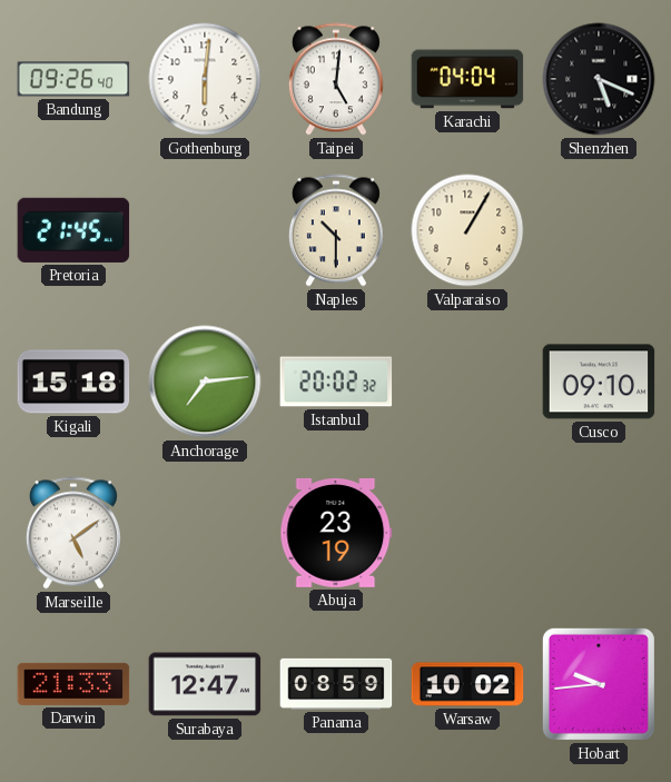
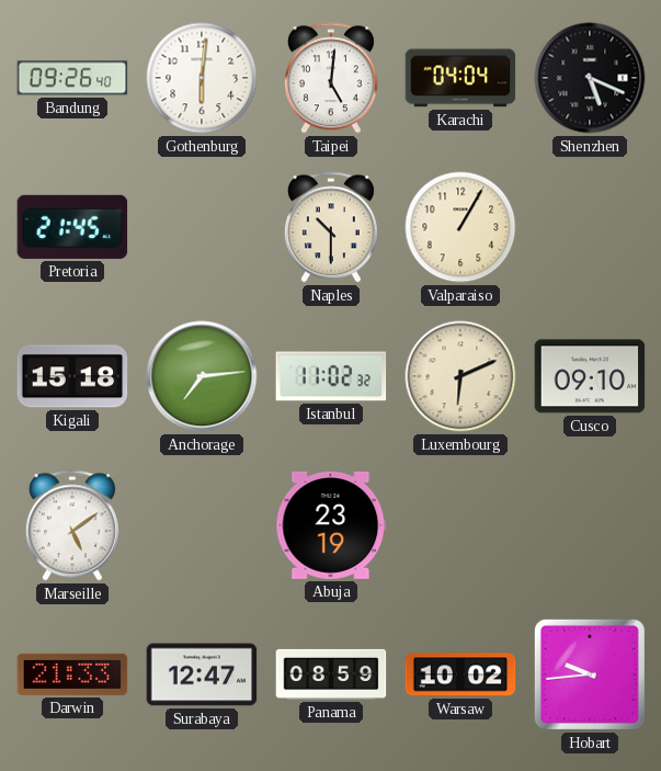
Istanbul: 20:02 -> 11:02
Luxembourg: none -> 6:11
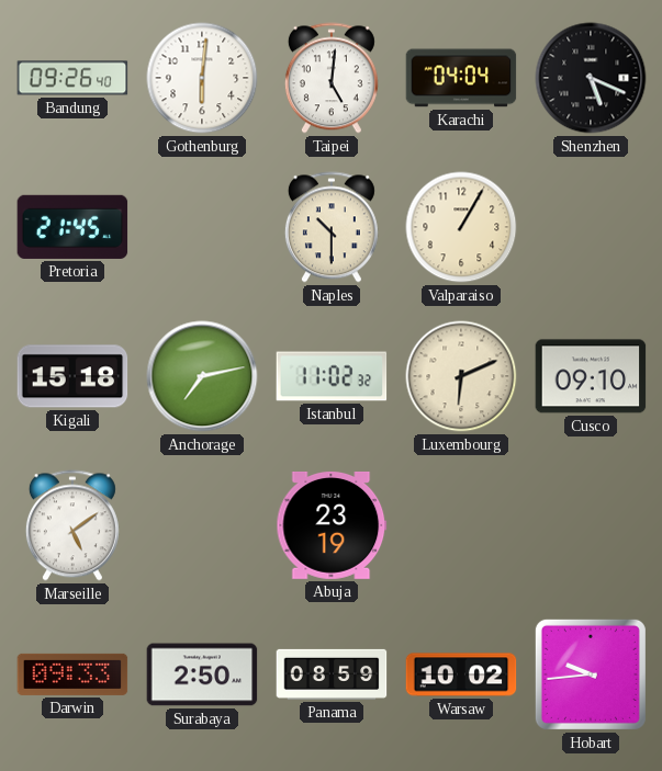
Anchorage: 7:14 -> 7:13
Darwin: 21:33 -> 09:33
Surabaya: 12:47 -> 2:50
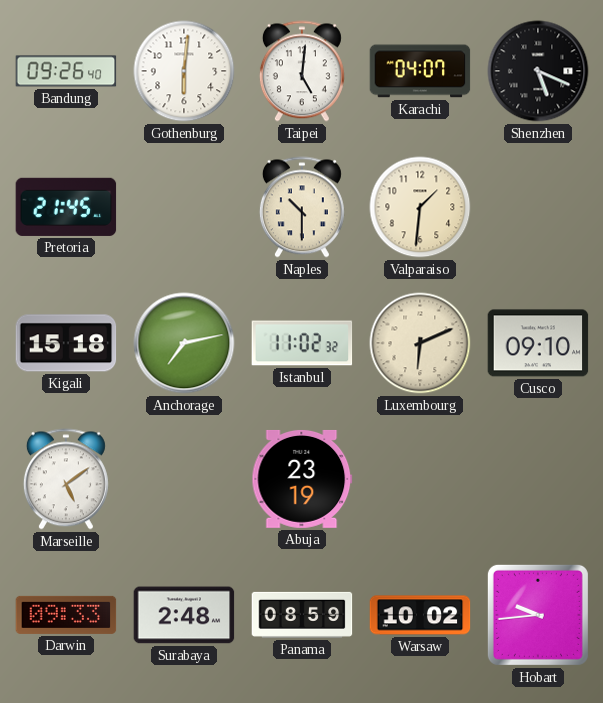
Karachi: 04:04 -> 04:07
Valparaiso: 1:05 -> 1:31
Surabaya: 2:50 -> 2:48
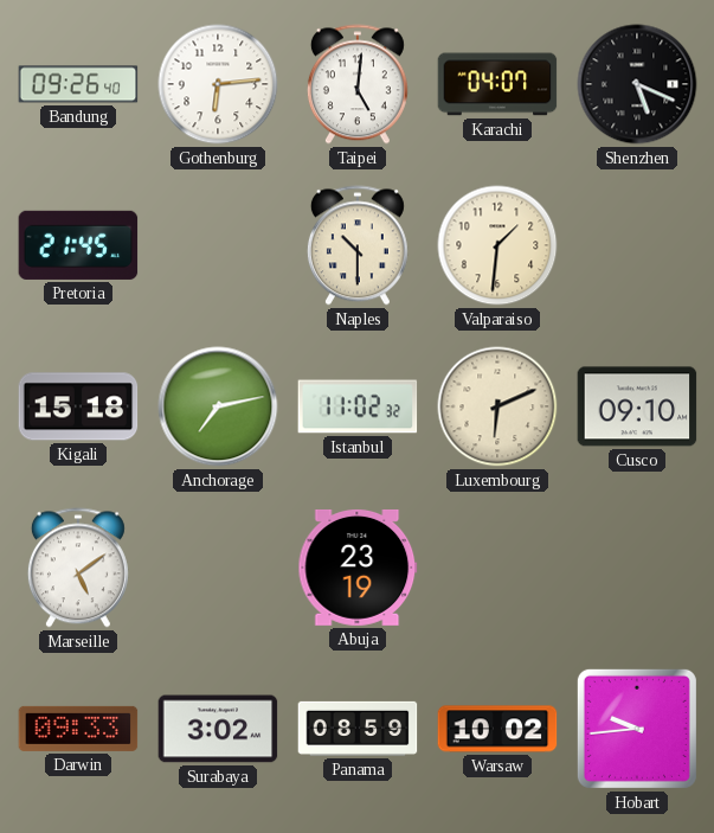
Gothenburg: 6:01 -> 6:14
Surabaya: 2:48 -> 3:02
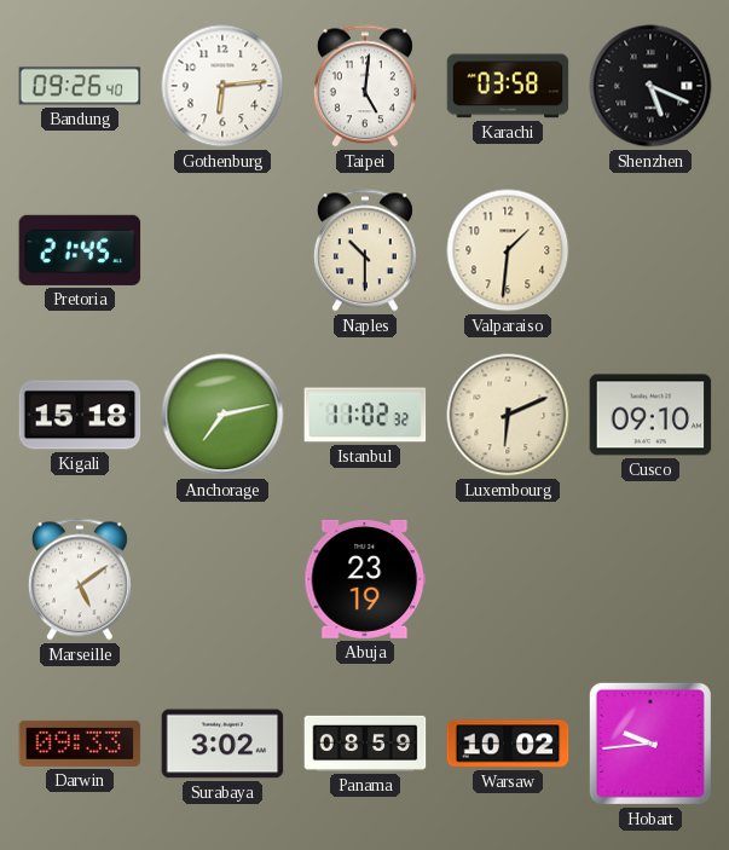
Karachi: 04:07 -> 03:58
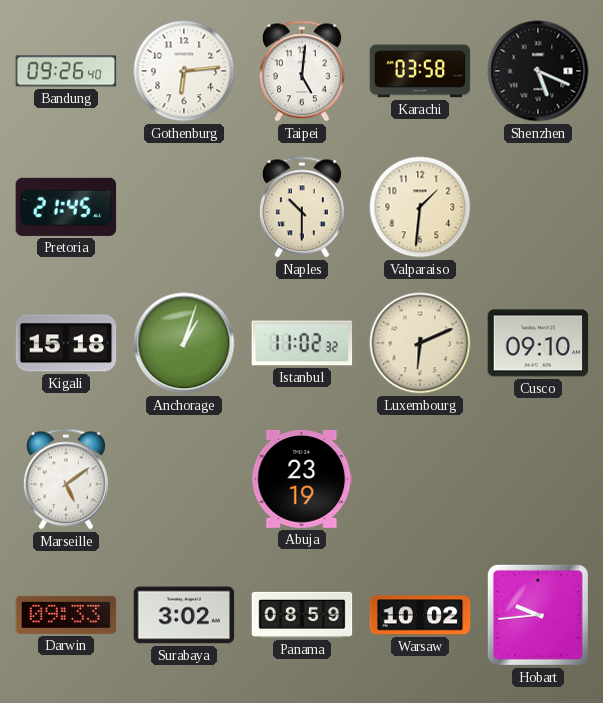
Anchorage: 7:13 -> 1:03
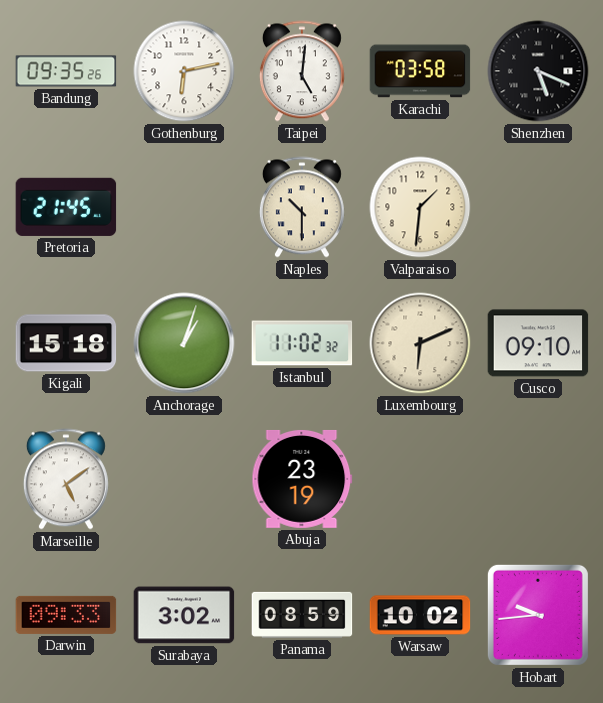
Bandung: 09:26 -> 09:35
Gothenburg: 6:14 -> 6:13
